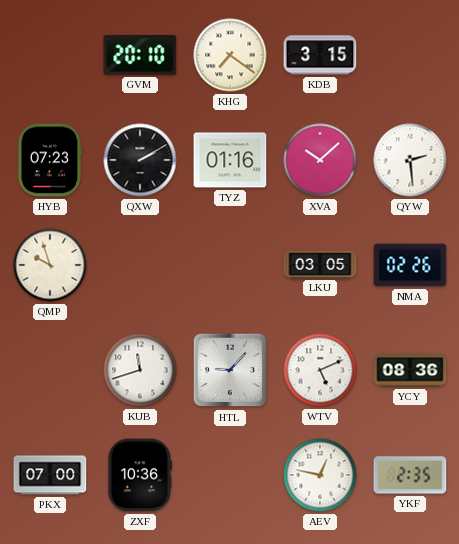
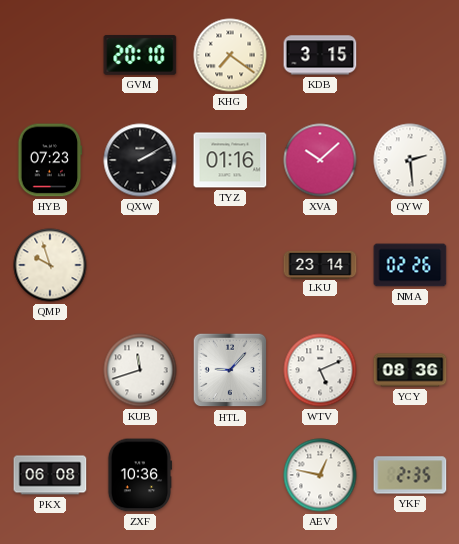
LKU: 03:05 -> 23:14
PKX: 07:00 -> 06:08
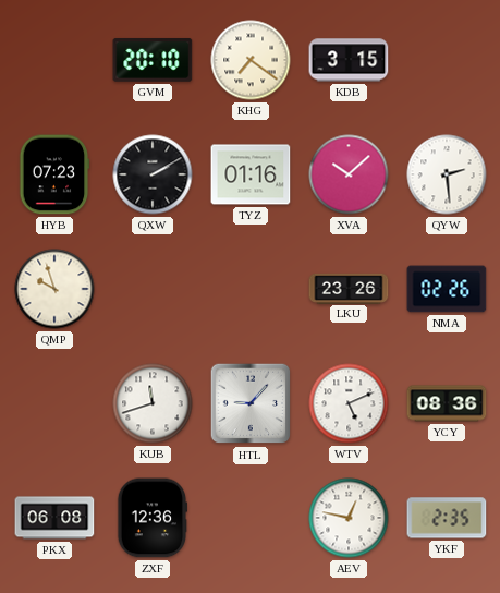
LKU: 23:14 -> 23:26
ZXF: 10:36 -> 12:36
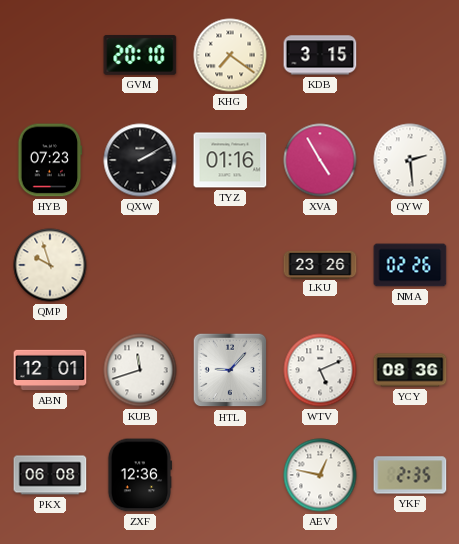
XVA: 10:08 -> 4:55
ABN: none -> 12:01
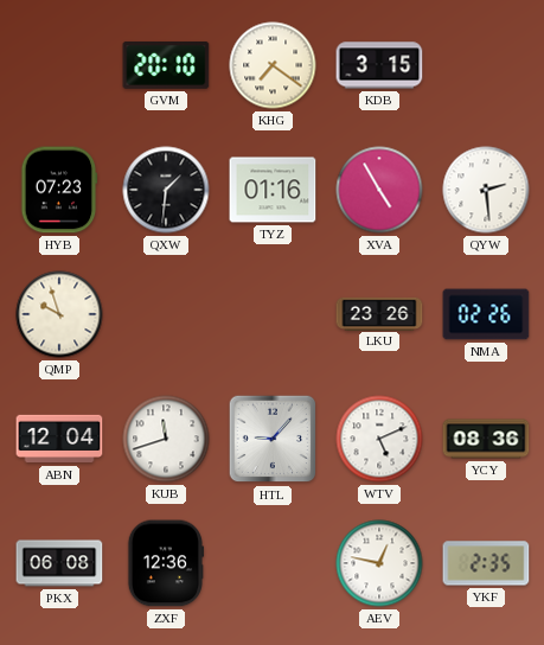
QXW: 2:10 -> 1:31
ABN: 12:01 -> 12:04
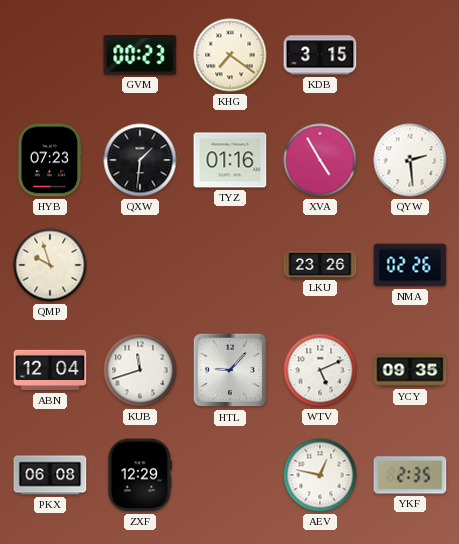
GVM: 20:10 -> 00:23
YCY: 08:36 -> 09:35
ZXF: 12:36 -> 12:29
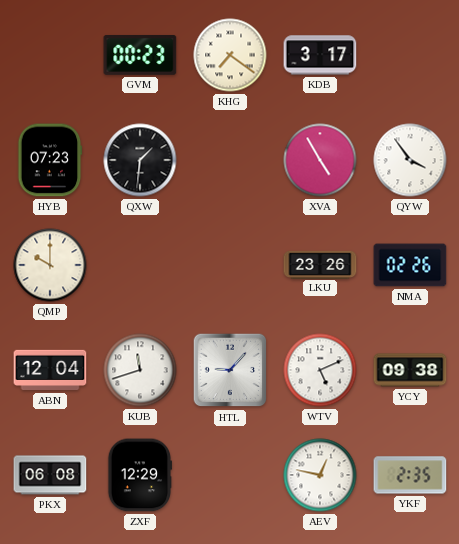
KDB: 3:15 -> 3:17
TYZ: 01:16 -> none
QYW: 2:29 -> 3:54
QMP: 9:57 -> 10:00
YCY: 09:35 -> 09:38
